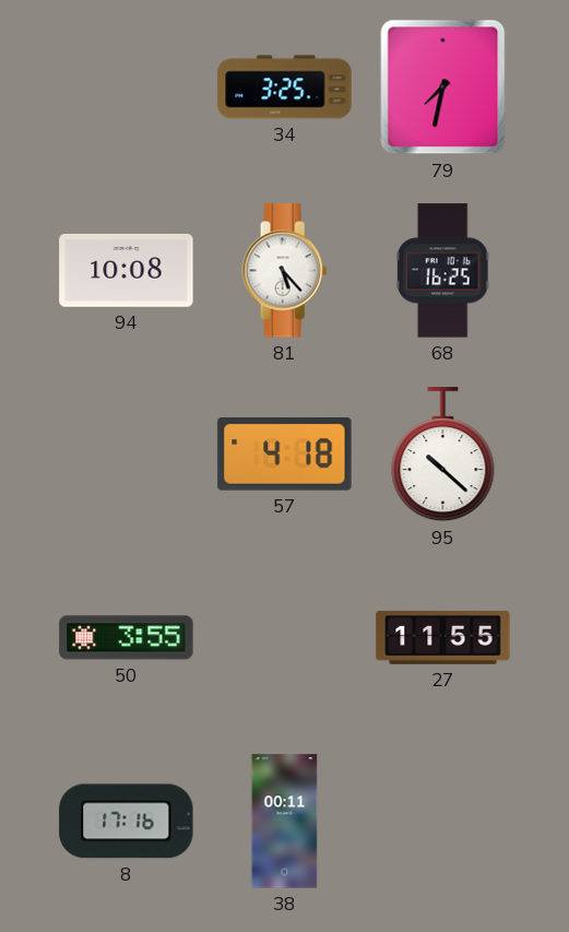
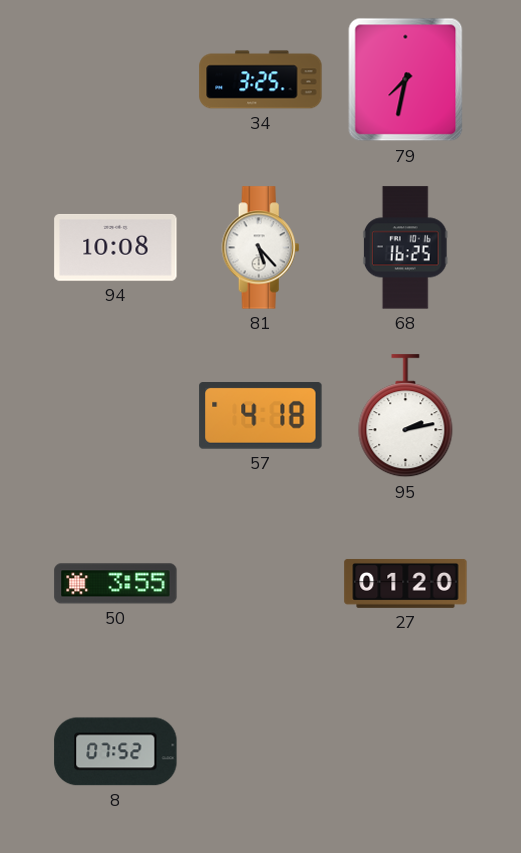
95: 10:22 -> 2:13
27: 11:55 -> 01:20
8: 17:16 -> 07:52
38: 00:11 -> none
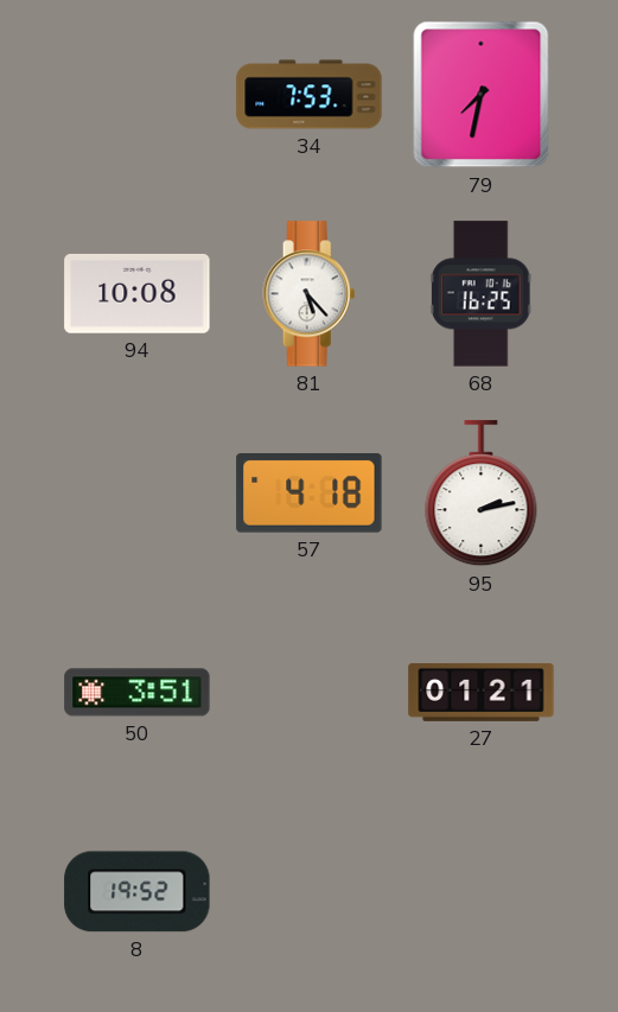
34: 3:25 -> 7:53
50: 3:55 -> 3:51
27: 01:20 -> 01:21
8: 07:52 -> 19:52
